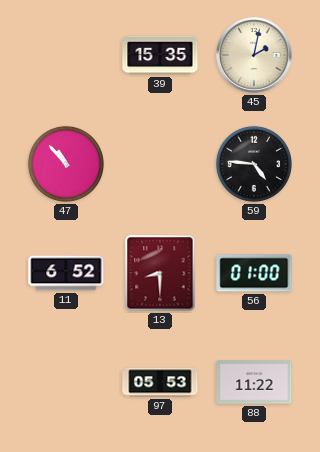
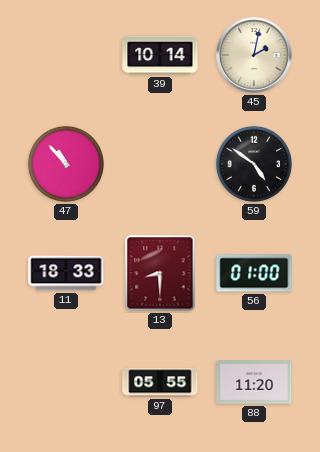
39: 15:35 -> 10:14
59: 4:46 -> 4:51
11: 6:52 -> 18:33
97: 05:53 -> 05:55
88: 11:22 -> 11:20
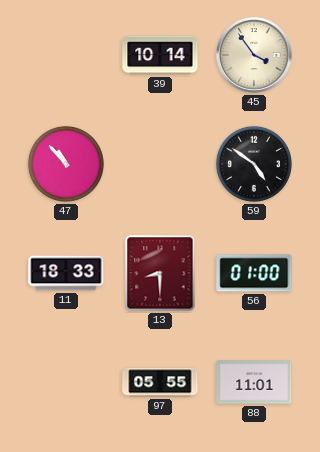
45: 2:02 -> 3:54
88: 11:20 -> 11:01
